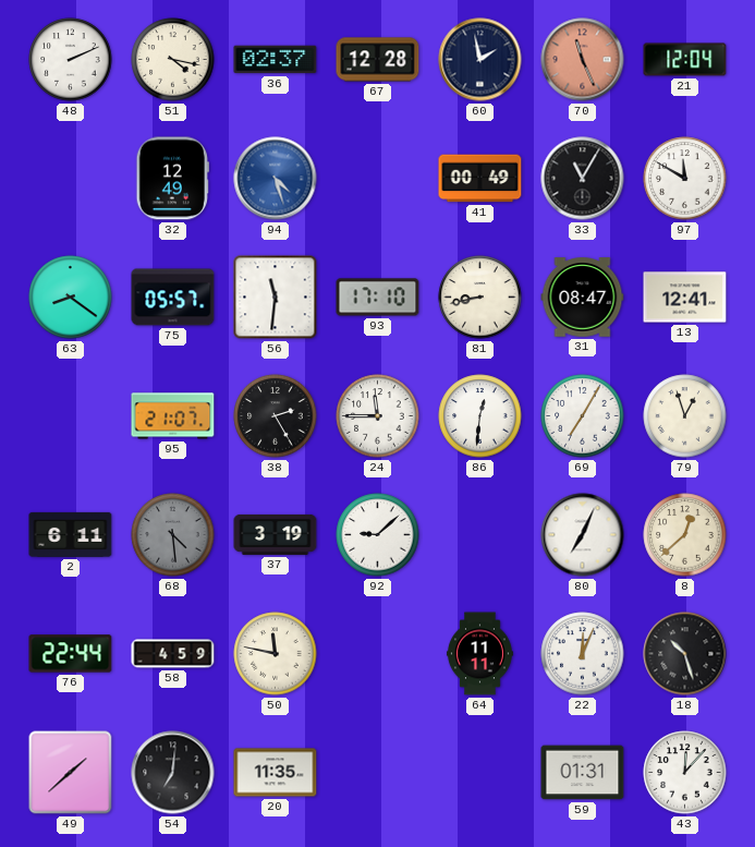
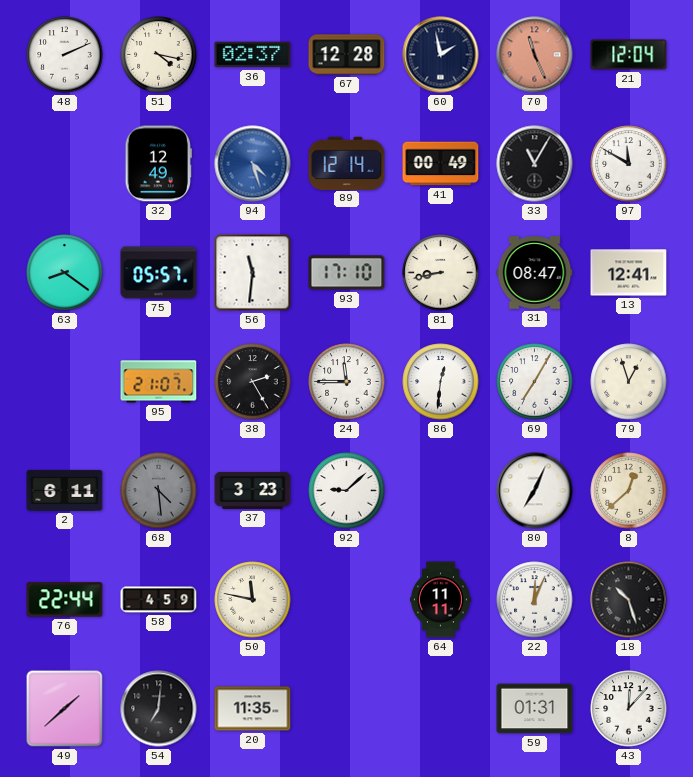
89: none -> 12:14
37: 3:19 -> 3:23
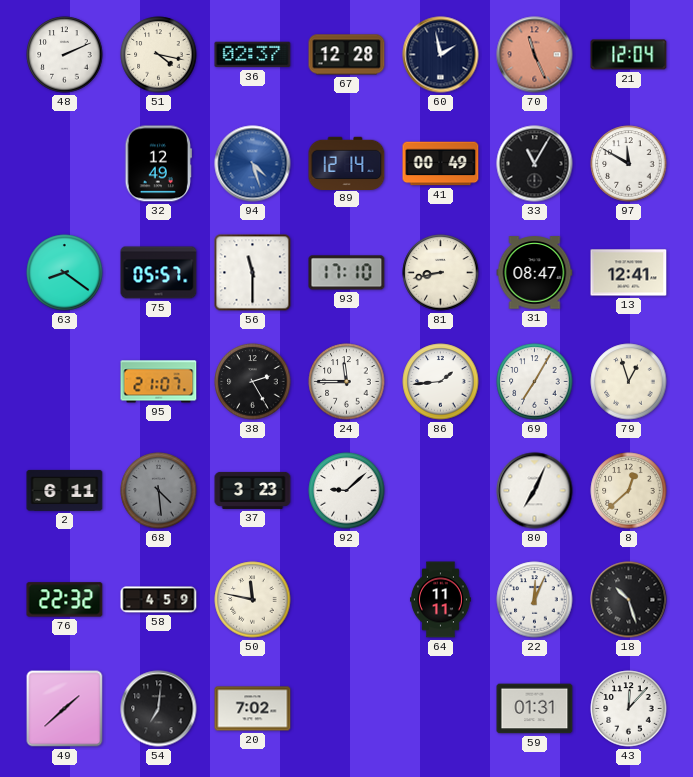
56: 11:31 -> 11:30
86: 12:31 -> 1:44
76: 22:44 -> 22:32
20: 11:35 -> 7:02
